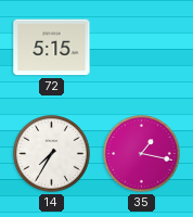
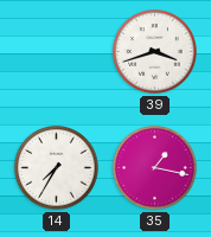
72: 5:15 -> none
39: none -> 3:42
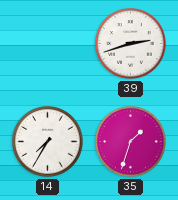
39: 3:42 -> 2:42
35: 1:17 -> 1:33
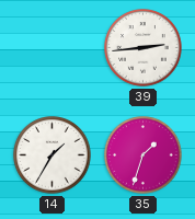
39: 2:42 -> 2:44
14: 7:35 -> 1:35
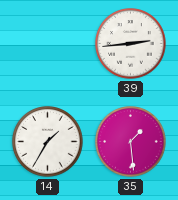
35: 1:33 -> 1:29
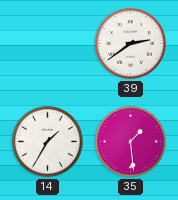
39: 2:44 -> 2:39
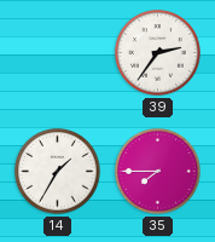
39: 2:39 -> 2:36
35: 1:29 -> 7:45
